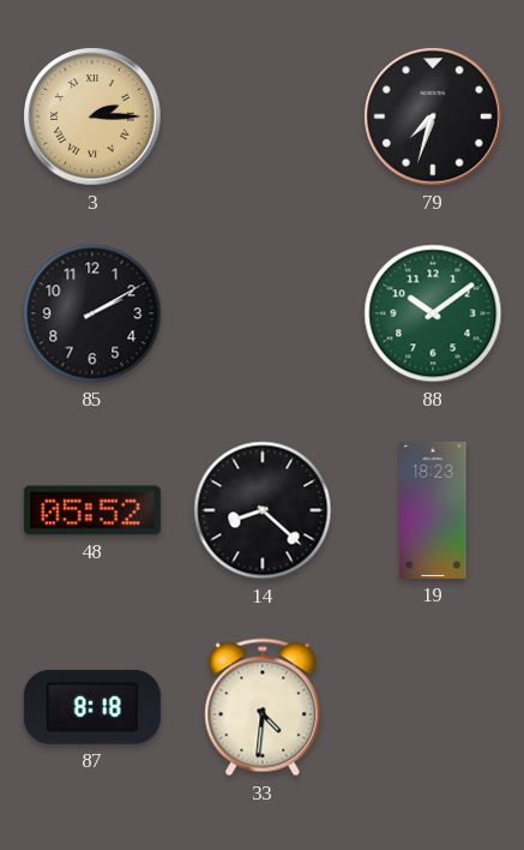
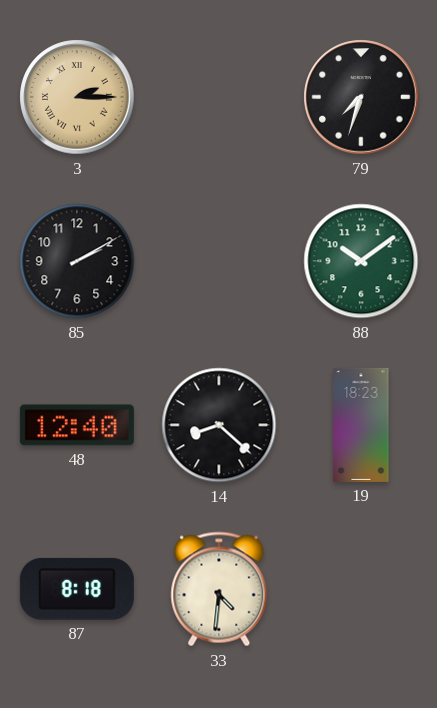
48: 05:52 -> 12:40
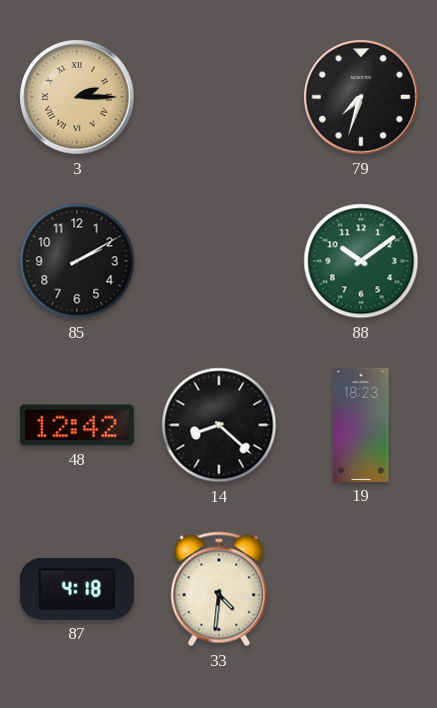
48: 12:40 -> 12:42
87: 8:18 -> 4:18
